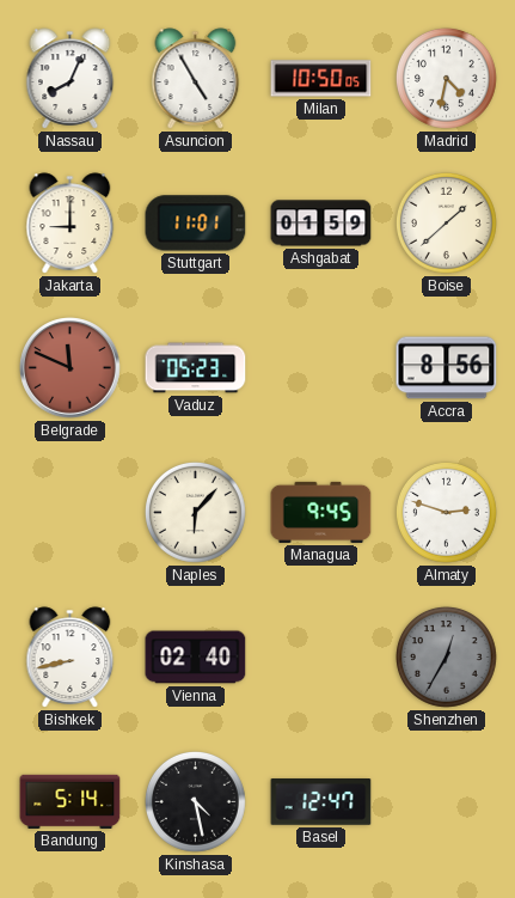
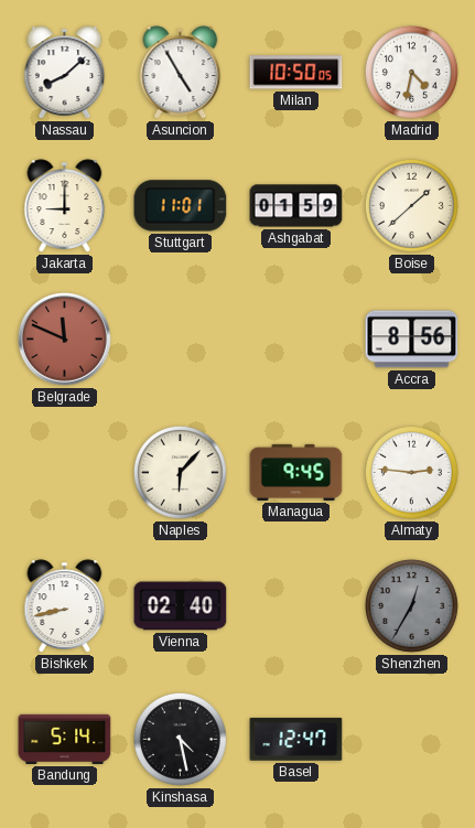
Nassau: 8:04 -> 8:08
Vaduz: 05:23 -> none
Almaty: 2:48 -> 2:46
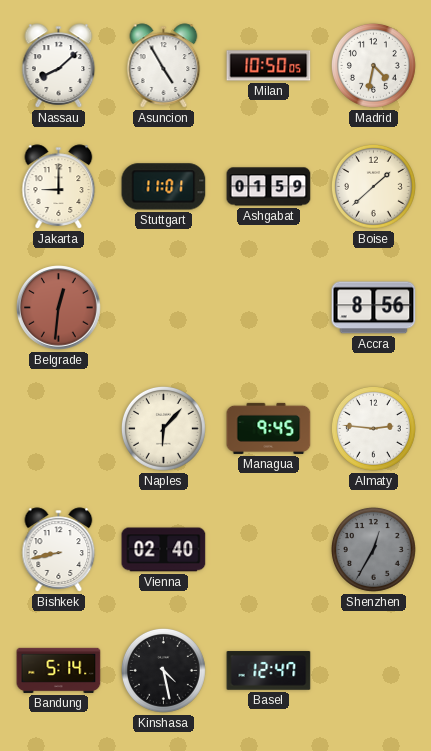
Belgrade: 11:49 -> 12:31
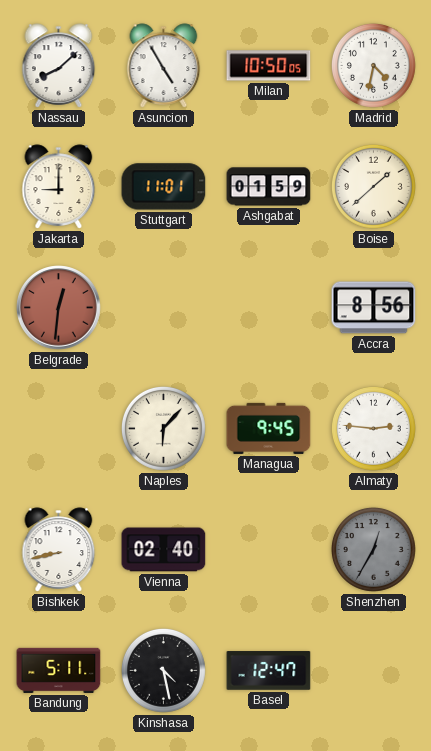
Bandung: 5:14 -> 5:11
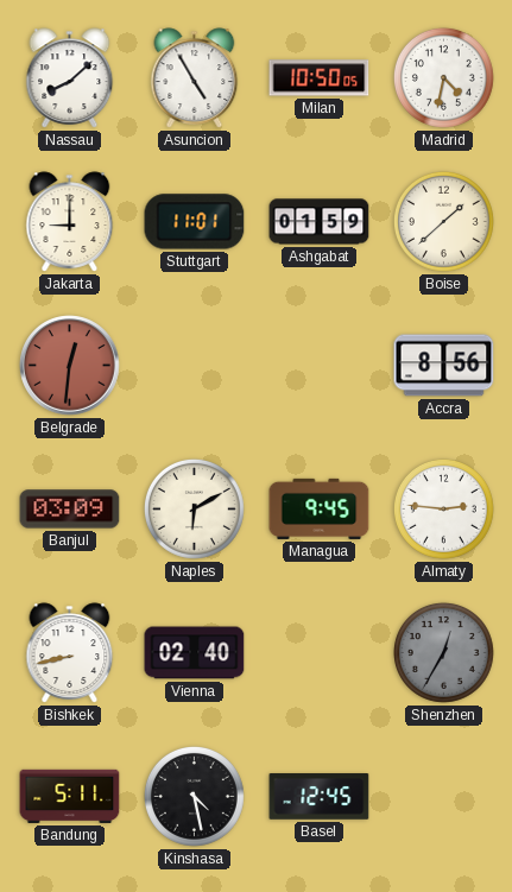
Banjul: none -> 03:09
Naples: 6:07 -> 6:10
Basel: 12:47 -> 12:45
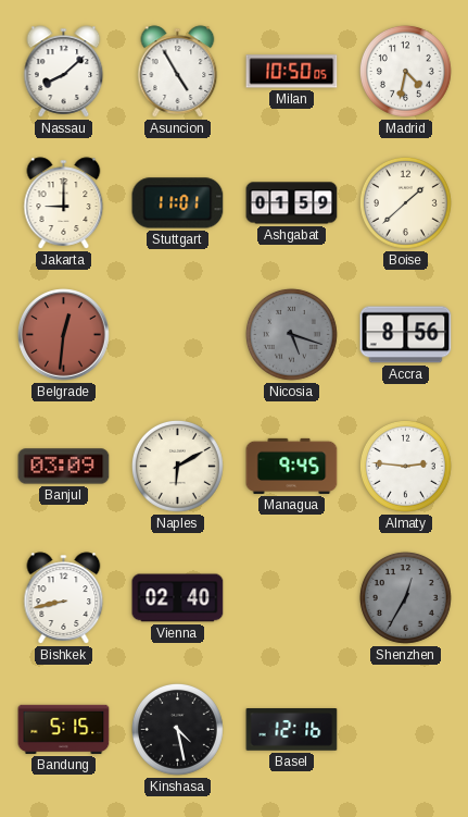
Nicosia: none -> 5:18
Bandung: 5:11 -> 5:15
Basel: 12:45 -> 12:16
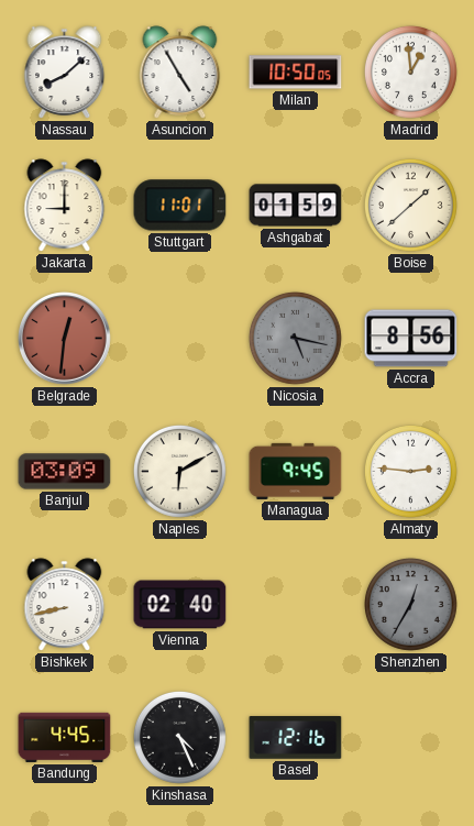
Madrid: 4:32 -> 12:59
Nicosia: 5:18 -> 5:17
Bandung: 5:15 -> 4:45
Kinshasa: 4:28 -> 4:26
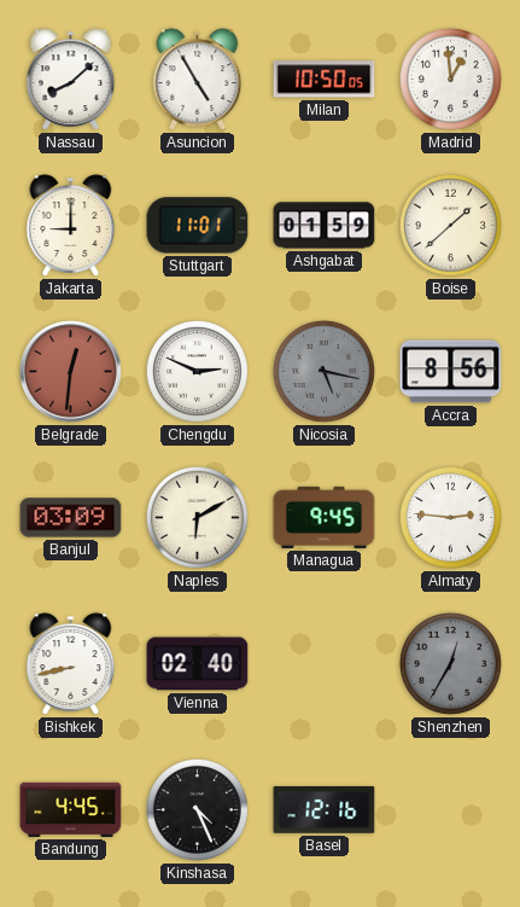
Chengdu: none -> 2:49
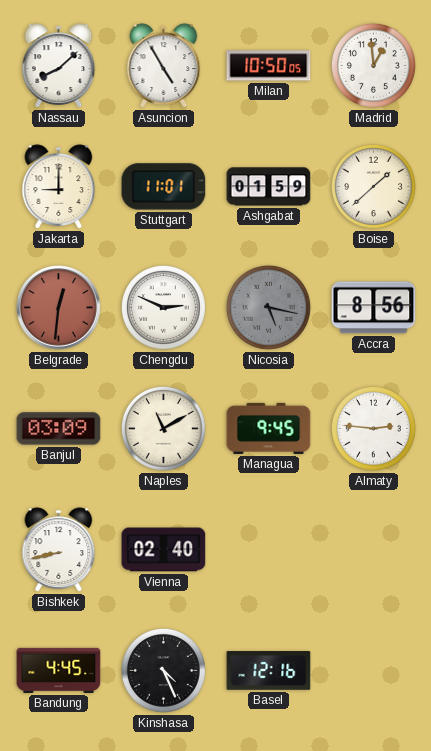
Naples: 6:10 -> 11:10
Shenzhen: 12:35 -> none
